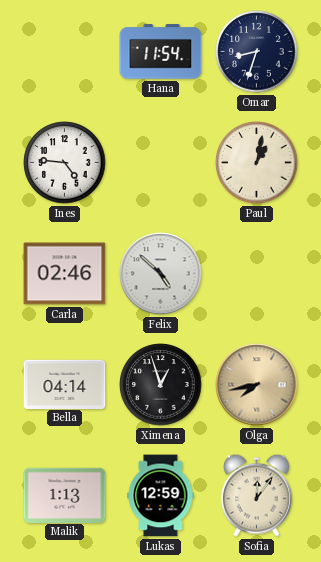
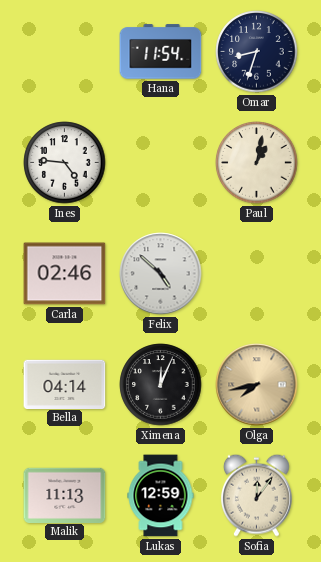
Ximena: 12:57 -> 12:04
Malik: 1:13 -> 11:13
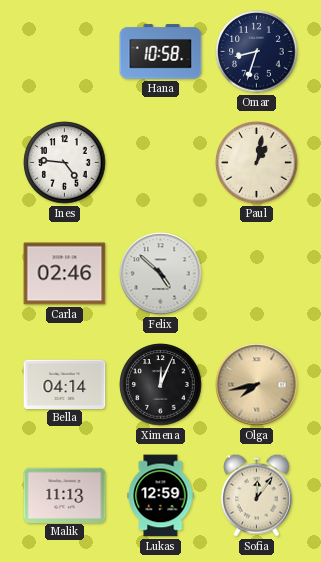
Hana: 11:54 -> 10:58
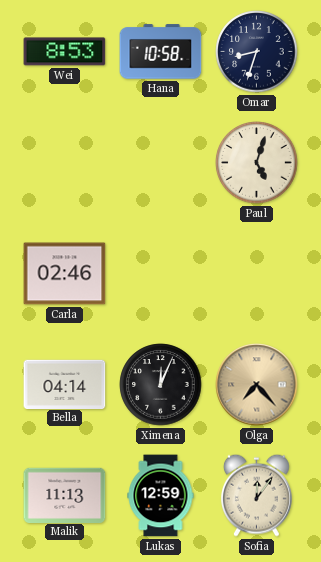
Wei: none -> 8:53
Ines: 4:46 -> none
Paul: 1:02 -> 5:03
Felix: 4:52 -> none
Olga: 7:43 -> 7:23
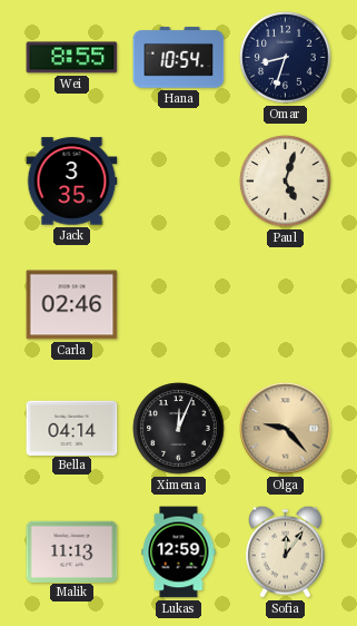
Wei: 8:53 -> 8:55
Hana: 10:58 -> 10:54
Jack: none -> 3:35
Olga: 7:23 -> 9:23
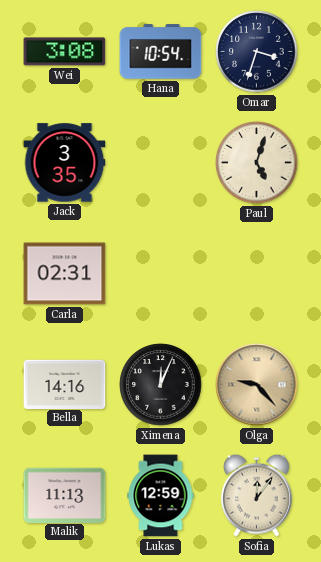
Wei: 8:55 -> 3:08
Omar: 8:33 -> 3:33
Carla: 02:46 -> 02:31
Bella: 04:14 -> 14:16
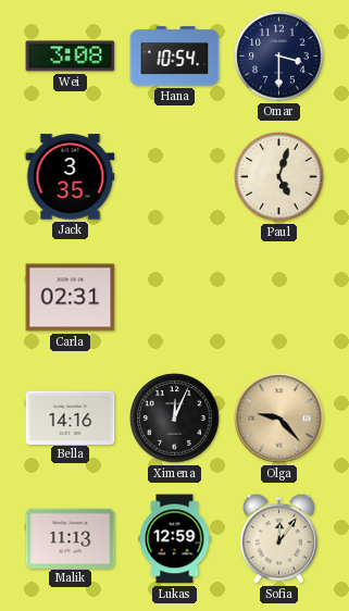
Omar: 3:33 -> 3:30
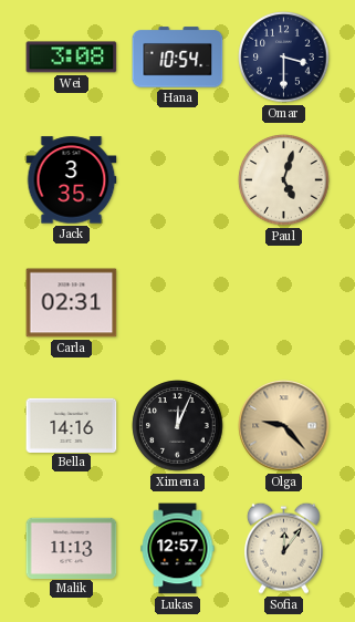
Lukas: 12:59 -> 12:57
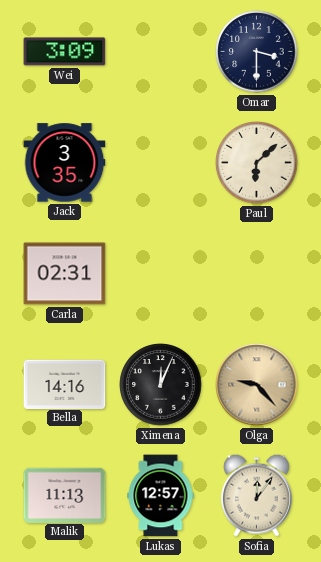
Wei: 3:08 -> 3:09
Hana: 10:54 -> none
Paul: 5:03 -> 6:08
